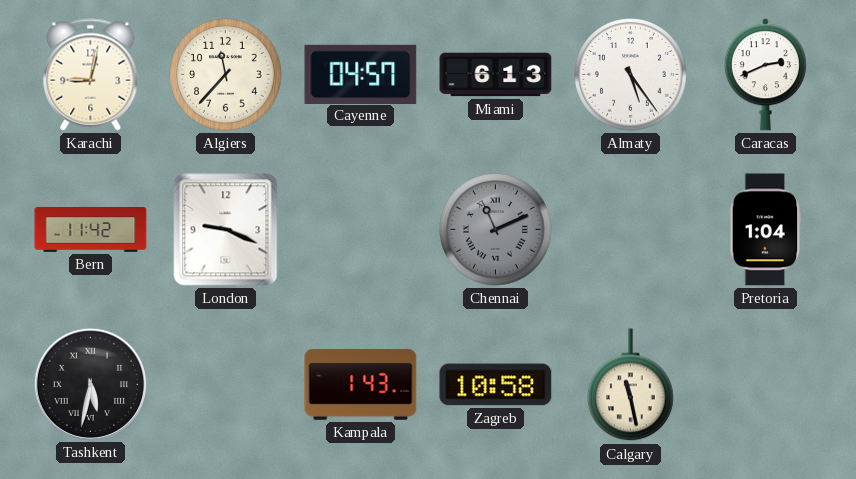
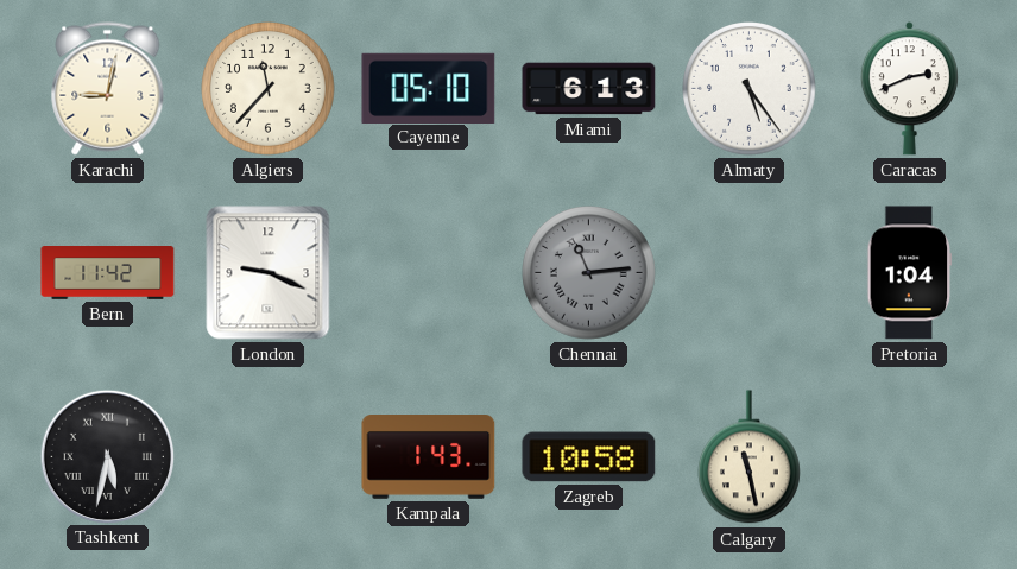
Cayenne: 04:57 -> 05:10
Chennai: 11:11 -> 11:14
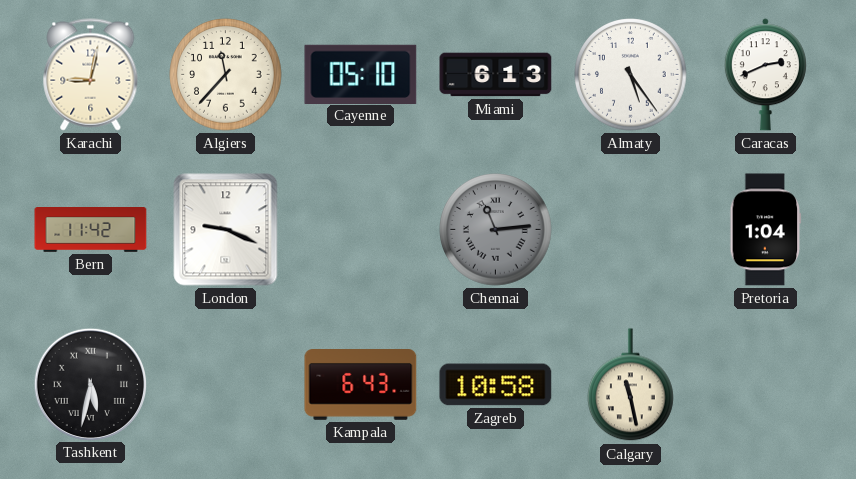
Kampala: 1:43 -> 6:43
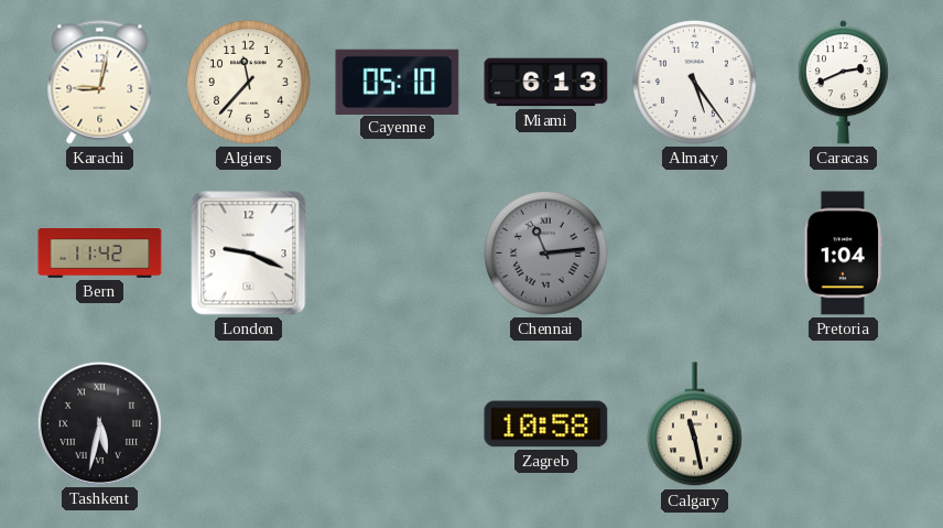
Kampala: 6:43 -> none
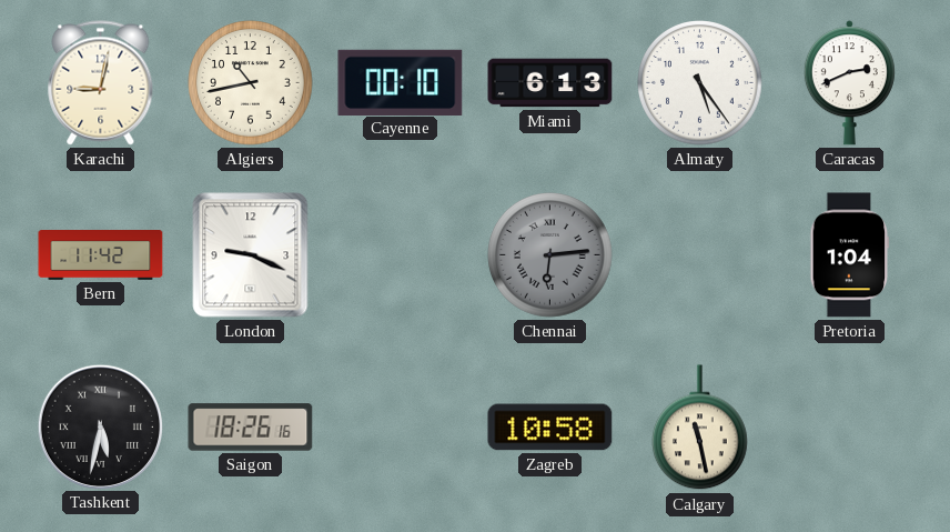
Algiers: 11:37 -> 10:43
Cayenne: 05:10 -> 00:10
Chennai: 11:14 -> 6:14
Saigon: none -> 18:26
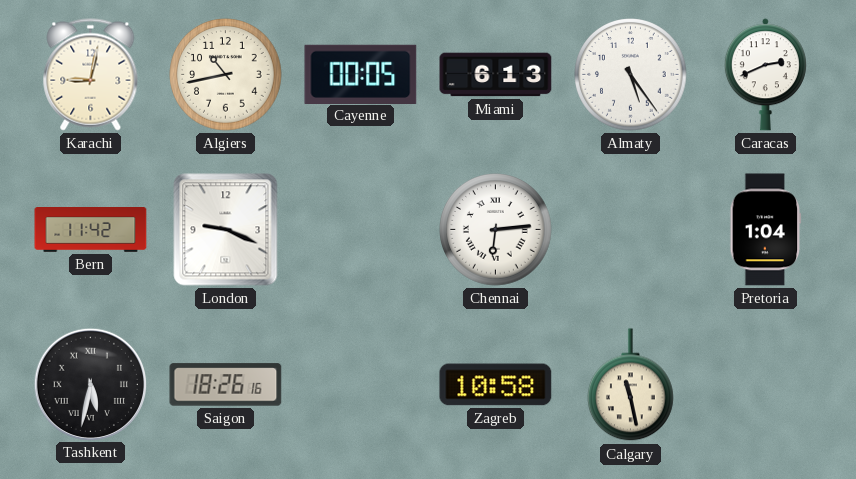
Cayenne: 00:10 -> 00:05
Chennai dial: grey -> white
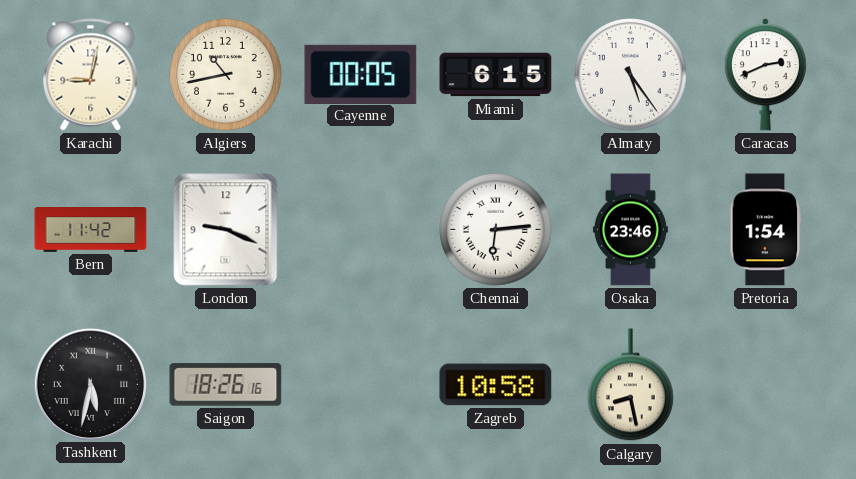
Miami: 6:13 -> 6:15
Osaka: none -> 23:46
Pretoria: 1:04 -> 1:54
Calgary: 11:28 -> 8:28
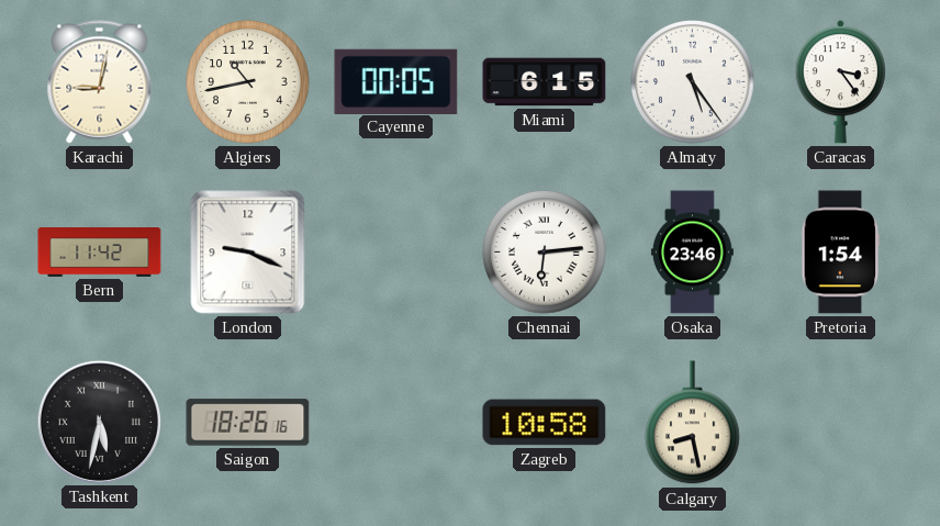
Caracas: 2:41 -> 3:24
